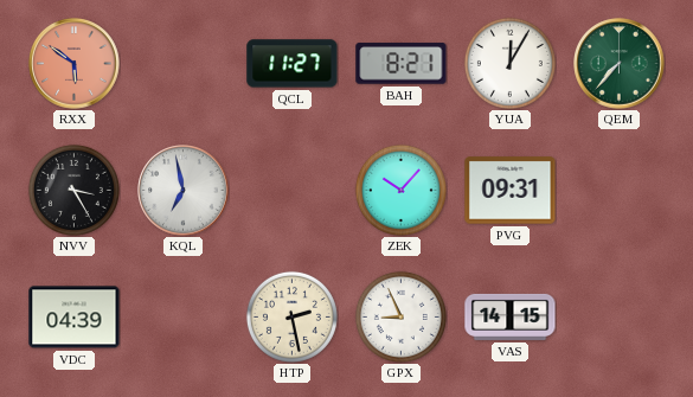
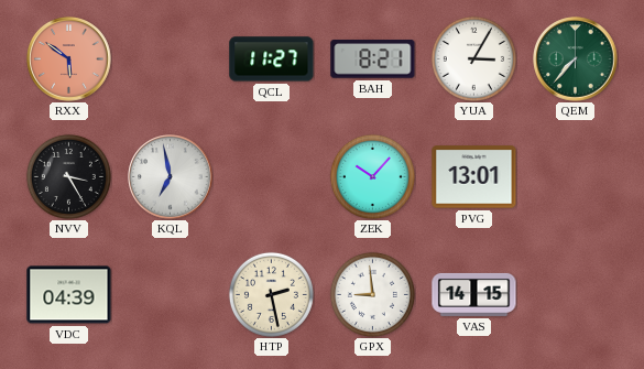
YUA: 12:05 -> 3:05
PVG: 09:31 -> 13:01
GPX: 8:56 -> 8:59
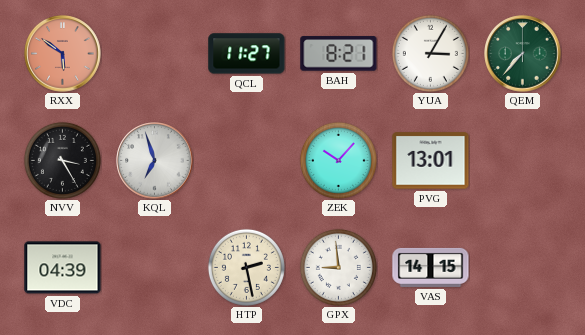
KQL: 6:58 -> 6:57
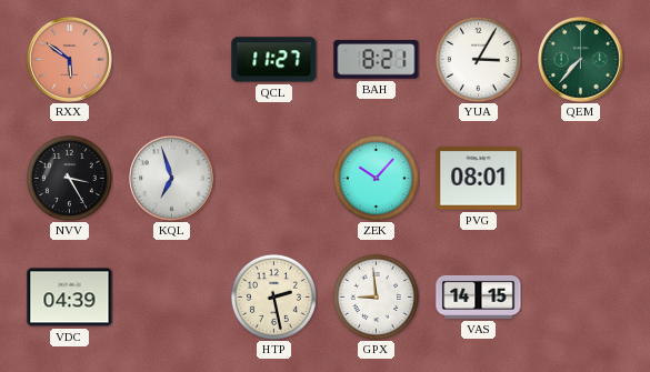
PVG: 13:01 -> 08:01
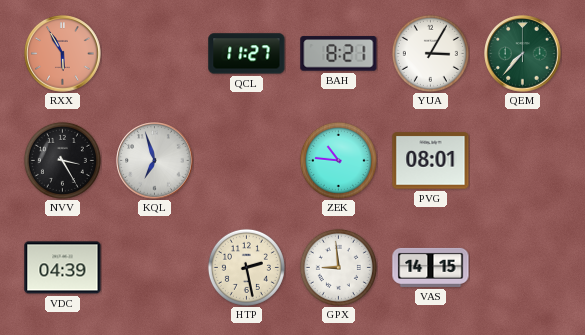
RXX: 5:51 -> 5:55
ZEK: 10:07 -> 10:46
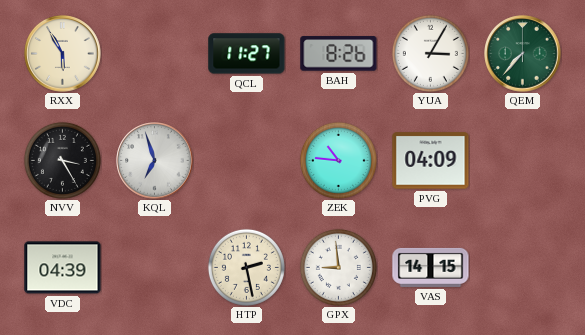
RXX dial: salmon -> cream
BAH: 8:21 -> 8:26
PVG: 08:01 -> 04:09
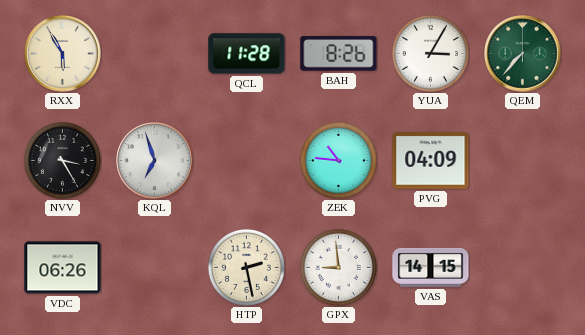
QCL: 11:27 -> 11:28
VDC: 04:39 -> 06:26
